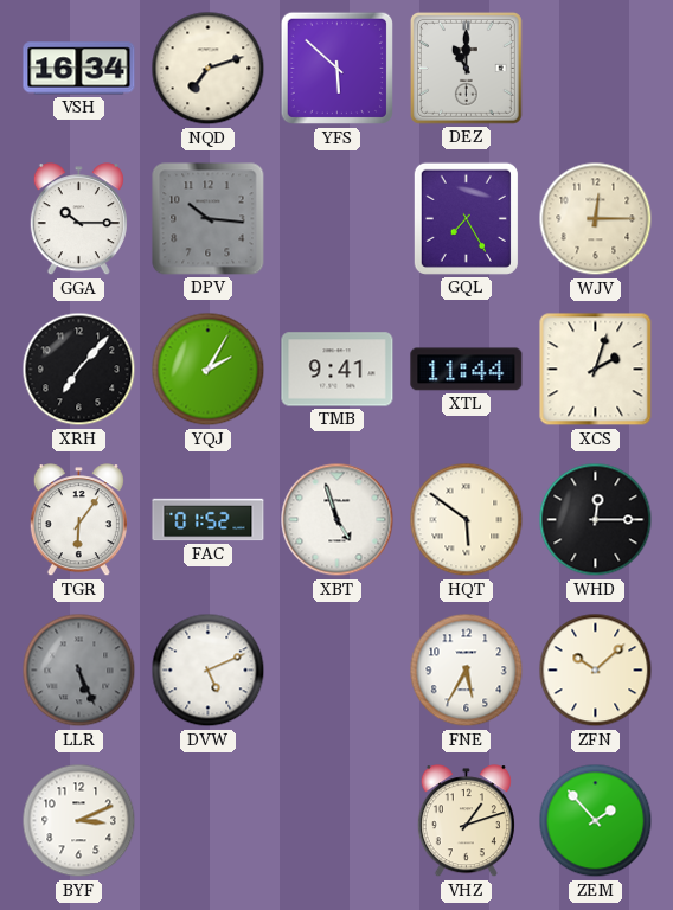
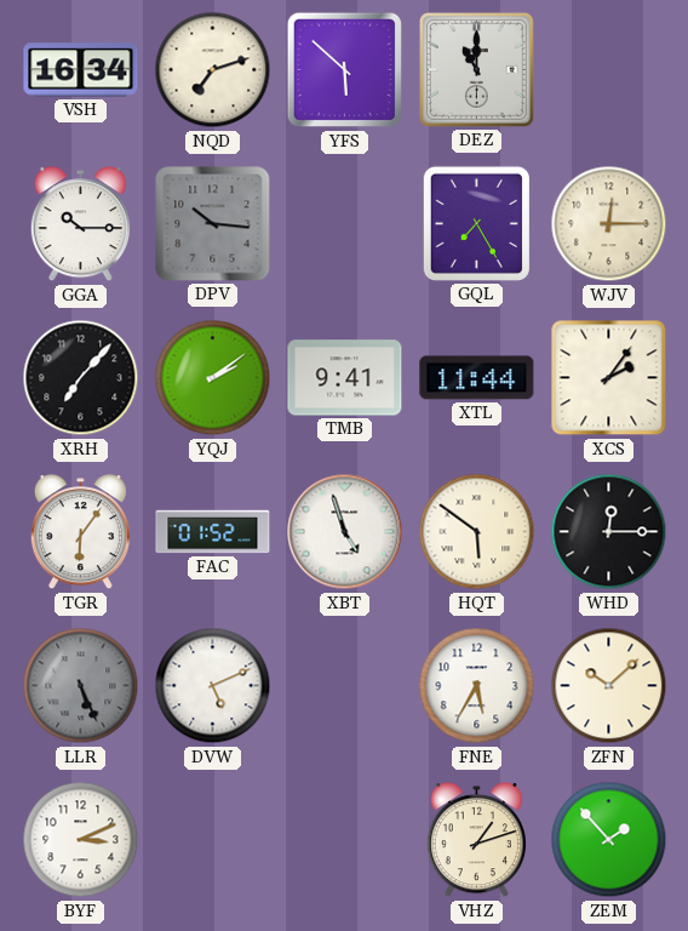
YQJ: 2:05 -> 2:09
XCS: 2:03 -> 2:06
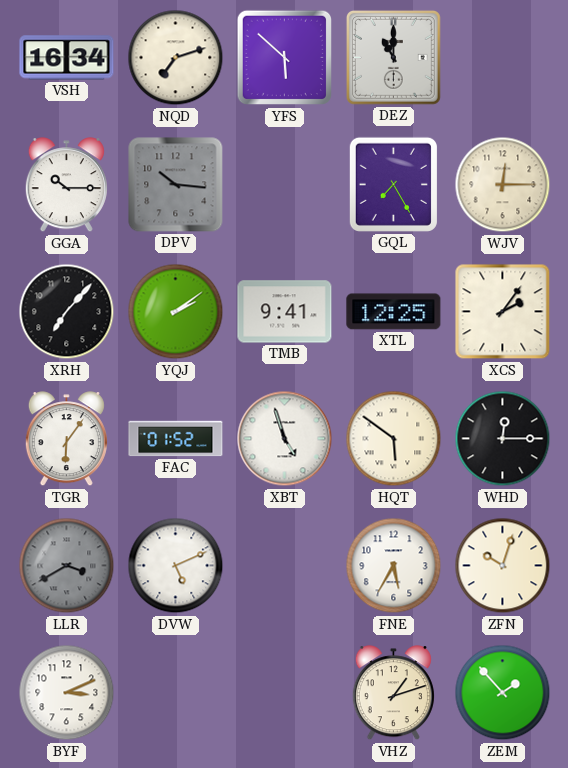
XTL: 11:44 -> 12:25
LLR: 5:26 -> 3:40
ZFN: 10:08 -> 10:03
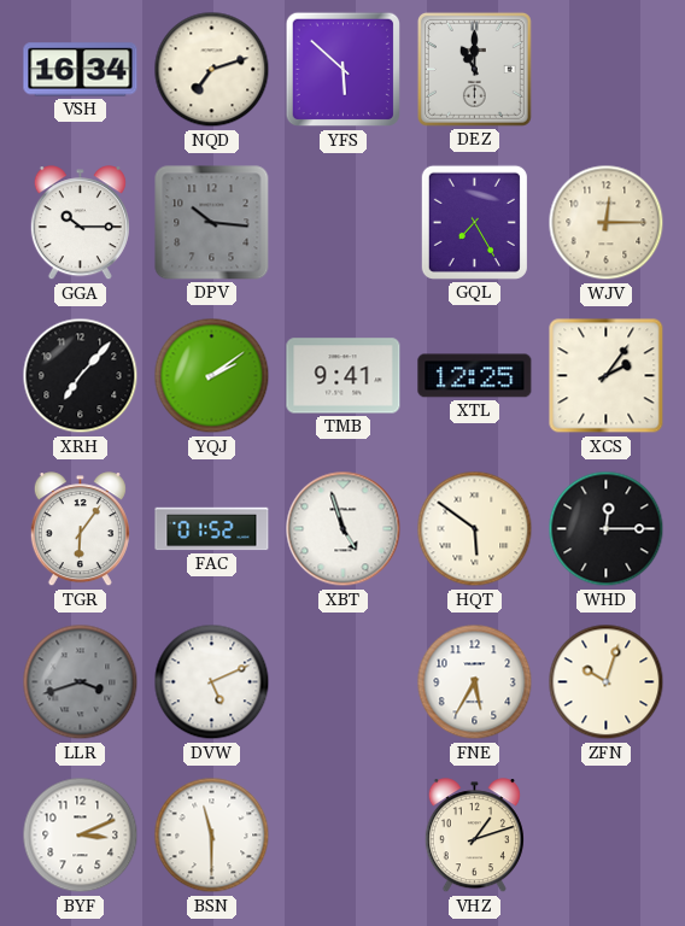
LLR: 3:40 -> 3:42
BSN: none -> 11:30
ZEM: 1:53 -> none
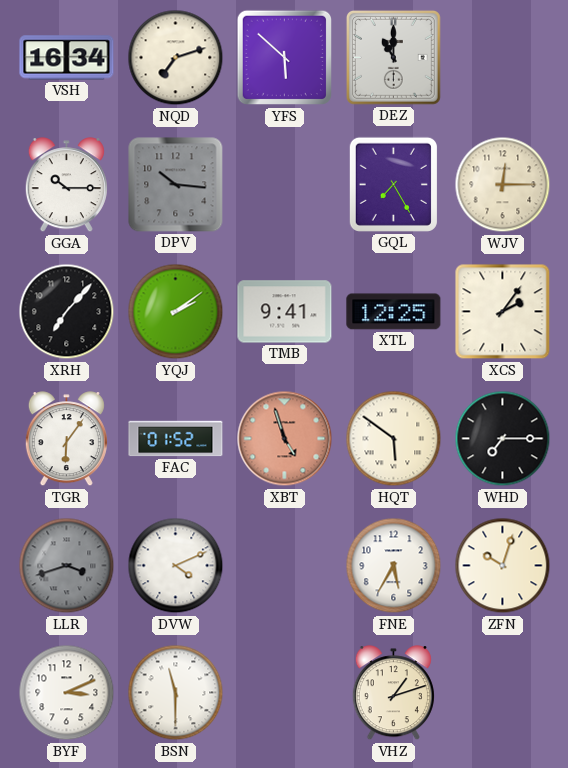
XBT dial: white -> salmon
WHD: 12:15 -> 7:15
DVW: 5:11 -> 4:11
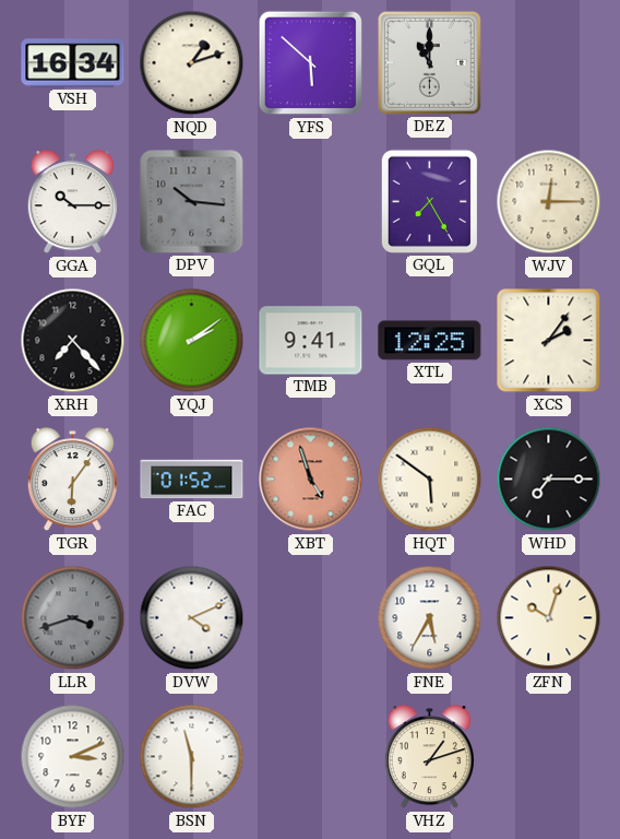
NQD: 7:12 -> 1:12
XRH: 7:07 -> 7:23
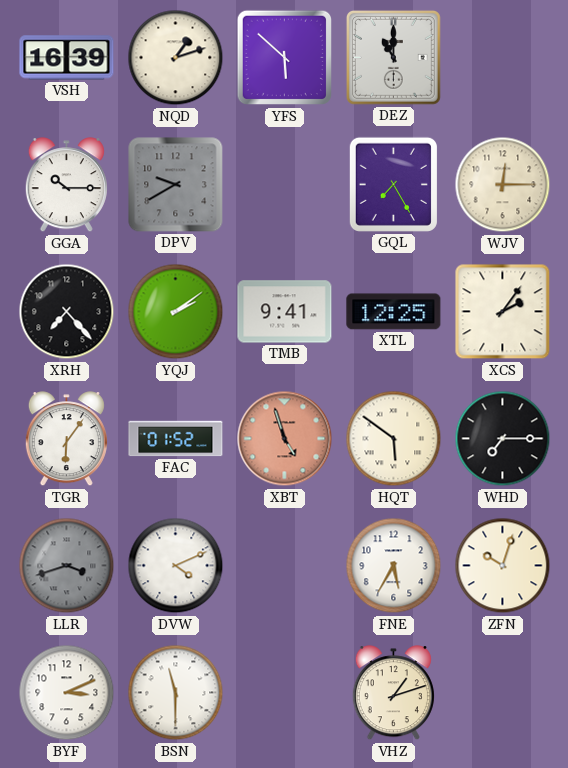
VSH: 16:34 -> 16:39
DPV: 10:16 -> 9:40
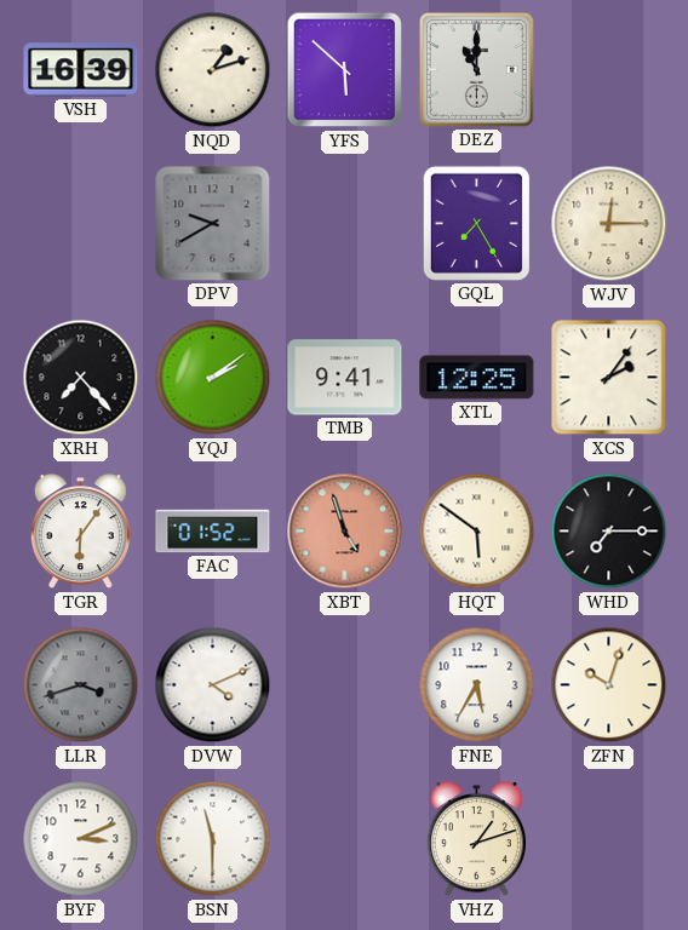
GGA: 10:15 -> none
